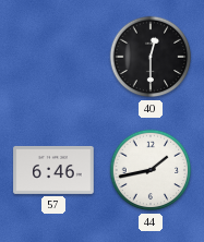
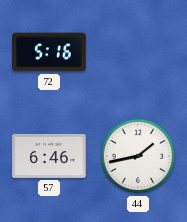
72: none -> 5:16
40: 12:30 -> none
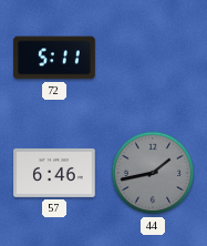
72: 5:16 -> 5:11
44 dial: white -> grey
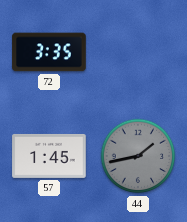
72: 5:11 -> 3:35
57: 6:46 -> 1:45
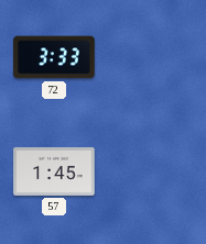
72: 3:35 -> 3:33
44: 1:43 -> none
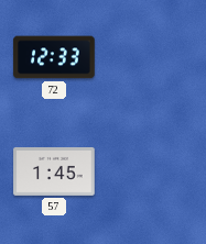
72: 3:33 -> 12:33
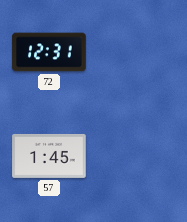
72: 12:33 -> 12:31
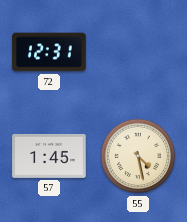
55: none -> 4:28
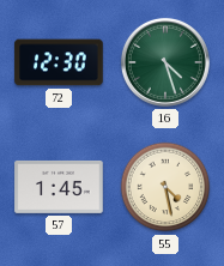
72: 12:31 -> 12:30
16: none -> 4:27
